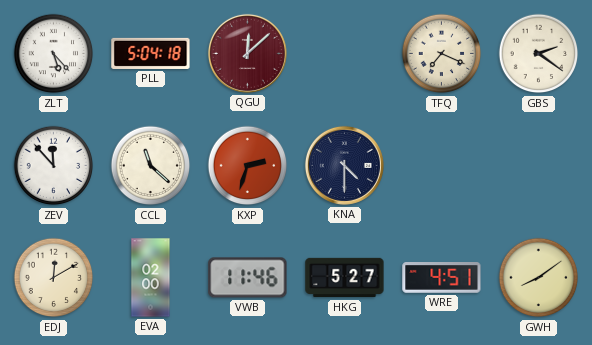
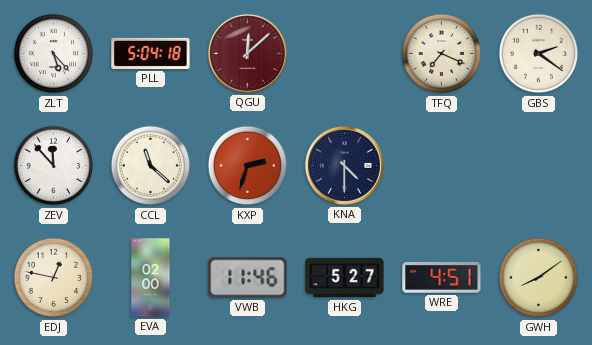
EDJ: 12:10 -> 12:47
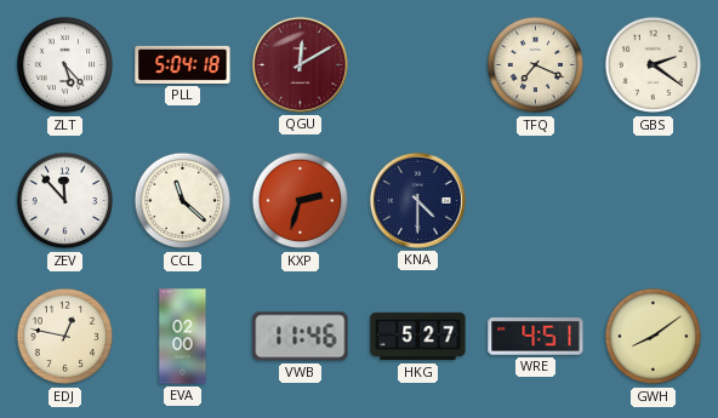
QGU: 12:08 -> 12:10
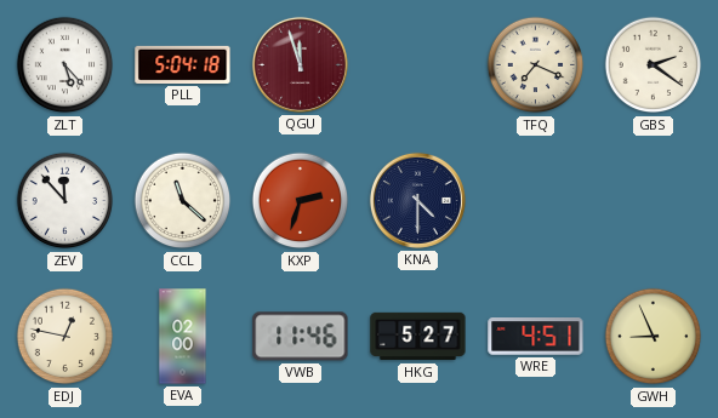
QGU: 12:10 -> 11:57
GWH: 8:09 -> 8:56
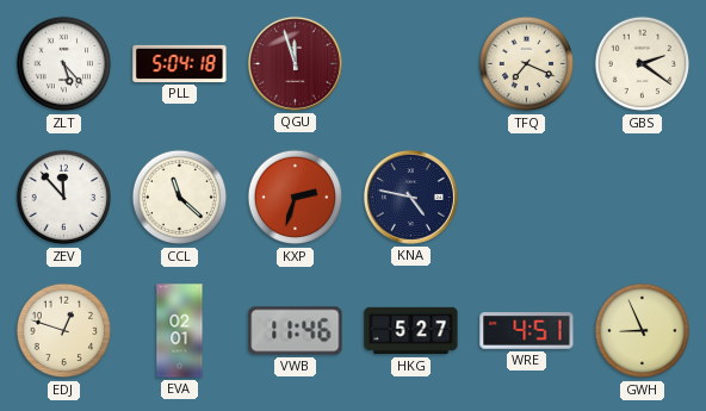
KNA: 4:30 -> 4:47
EDJ: 12:47 -> 12:48
EVA: 02:00 -> 02:01
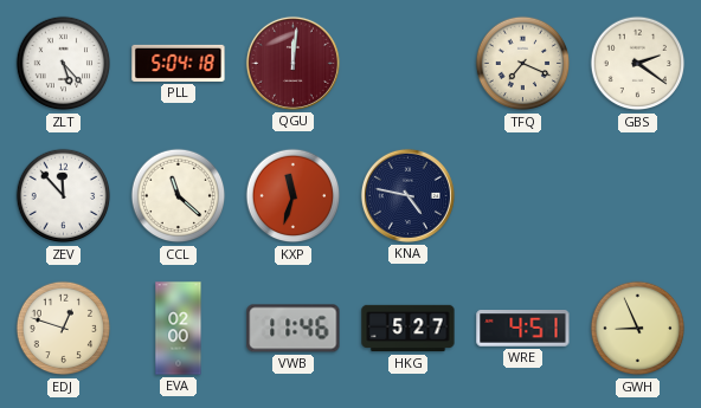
QGU: 11:57 -> 12:01
KXP: 2:33 -> 11:33
EVA: 02:01 -> 02:00
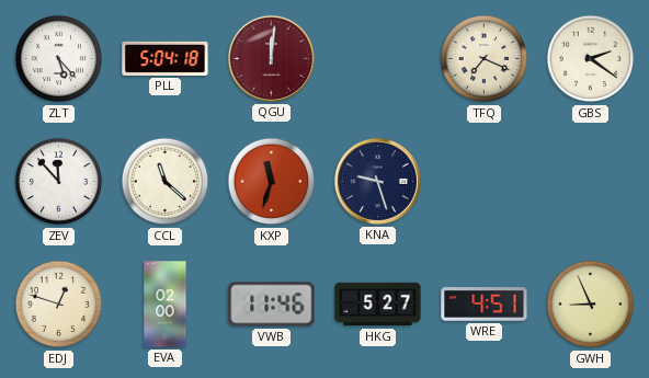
KNA: 4:47 -> 9:27
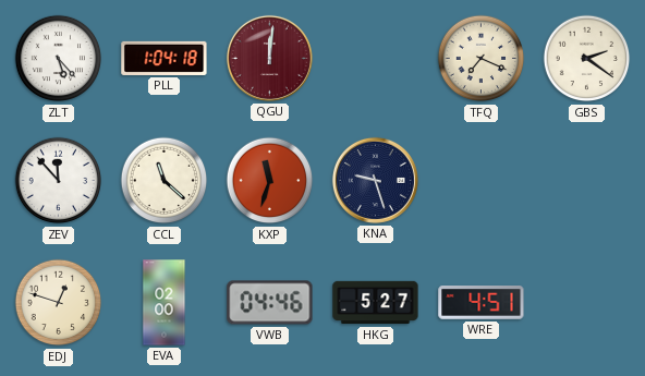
PLL: 5:04 -> 1:04
VWB: 11:46 -> 04:46
GWH: 8:56 -> none
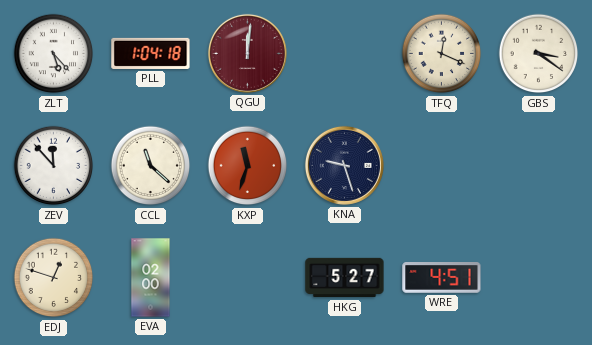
TFQ: 7:19 -> 12:19
GBS: 2:21 -> 3:21
VWB: 04:46 -> none
